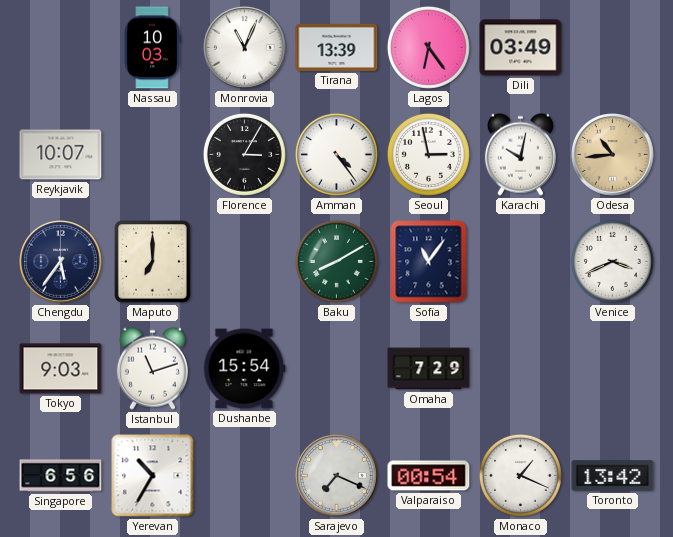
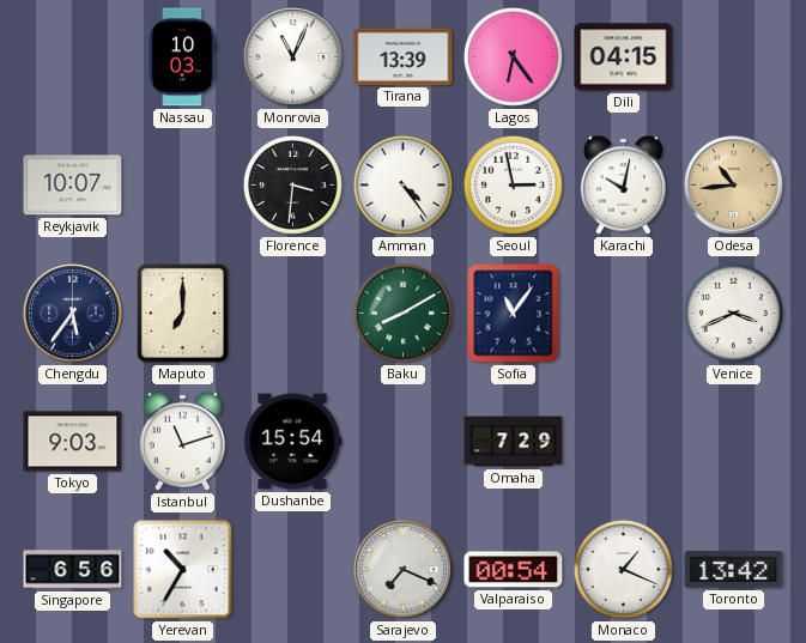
Dili: 03:49 -> 04:15
Florence: 3:05 -> 3:31
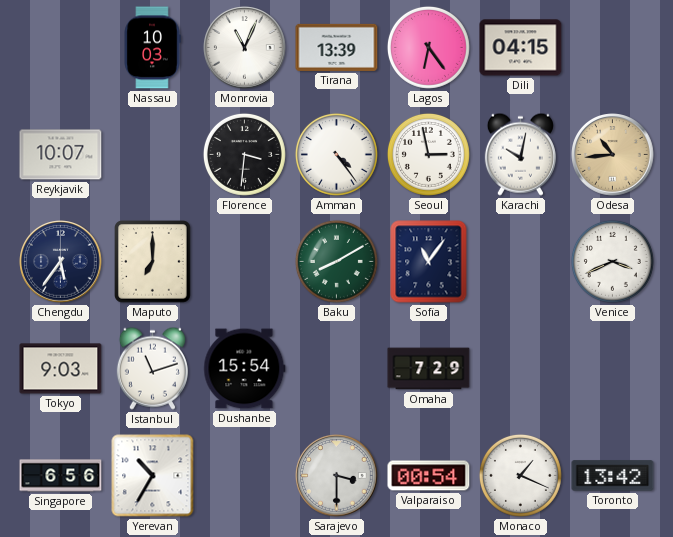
Sarajevo: 7:19 -> 3:30
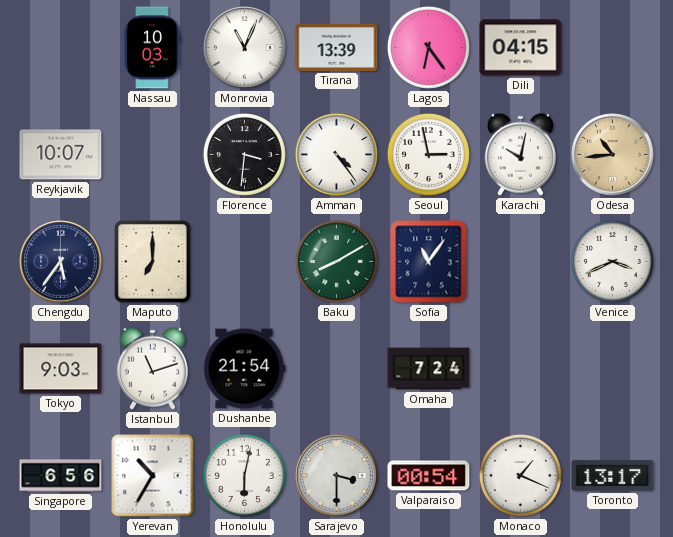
Dushanbe: 15:54 -> 21:54
Omaha: 7:29 -> 7:24
Honolulu: none -> 6:02
Toronto: 13:42 -> 13:17
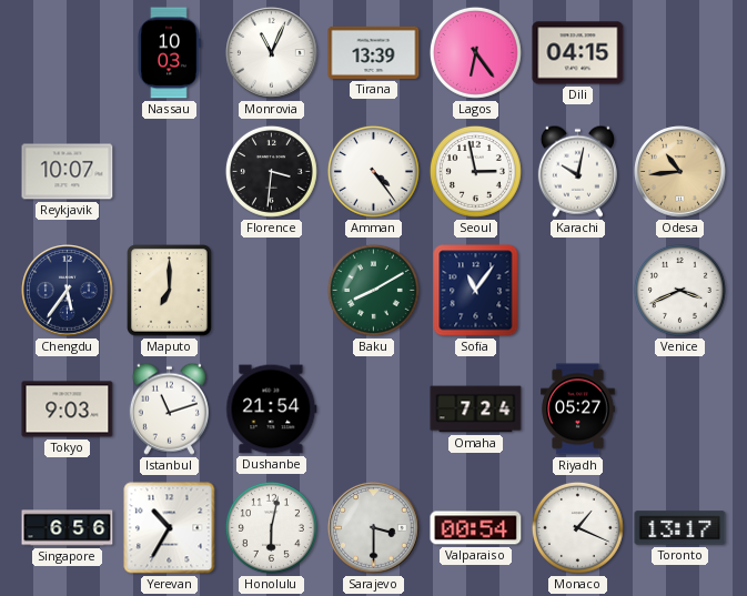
Riyadh: none -> 05:27
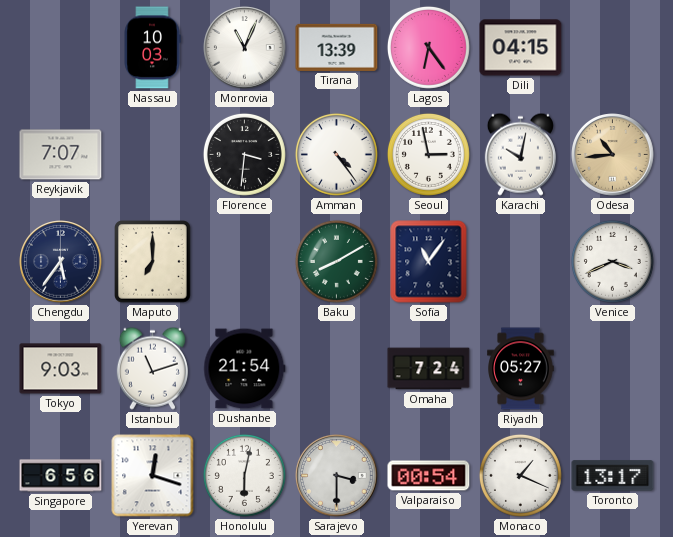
Reykjavik: 10:07 -> 7:07
Yerevan: 10:35 -> 12:18
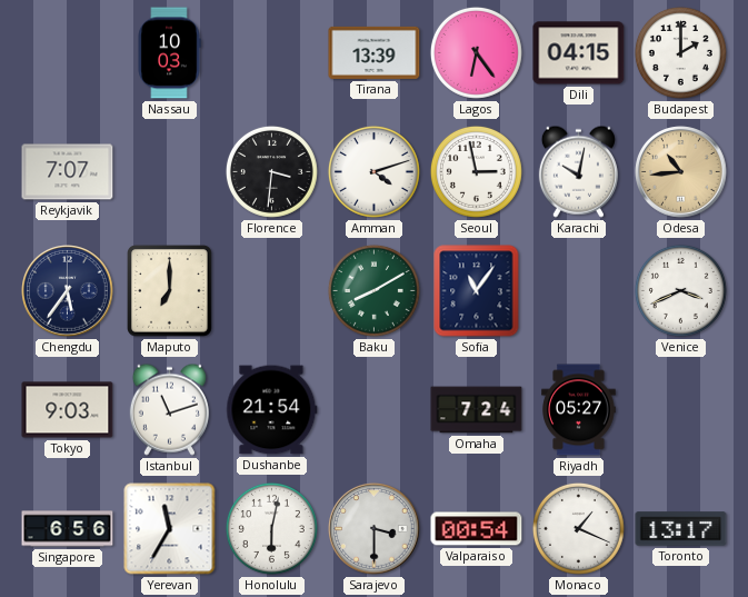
Monrovia: 11:04 -> none
Budapest: none -> 2:00
Amman: 4:24 -> 4:12
Yerevan: 12:18 -> 11:35
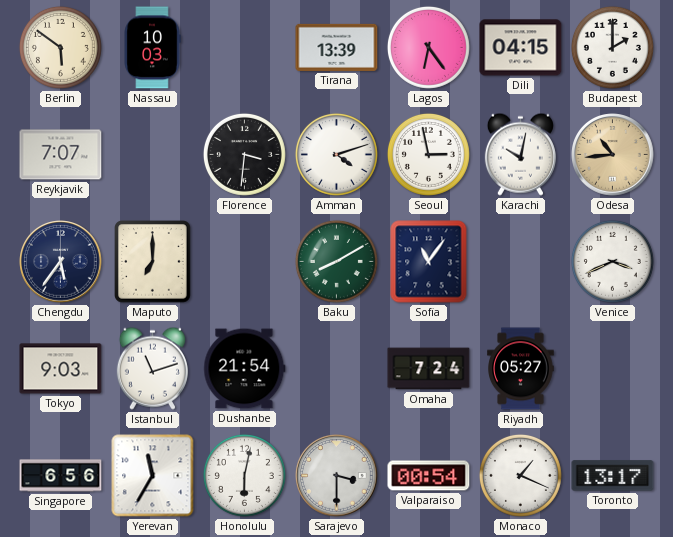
Berlin: none -> 5:51
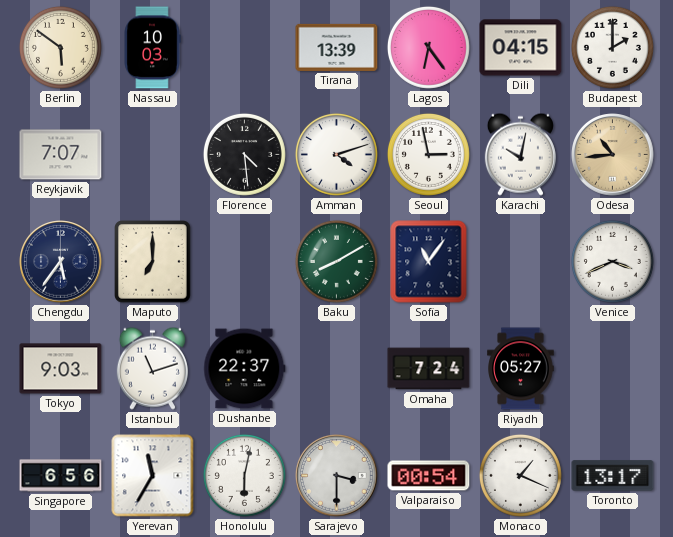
Florence: 3:31 -> 4:29
Dushanbe: 21:54 -> 22:37
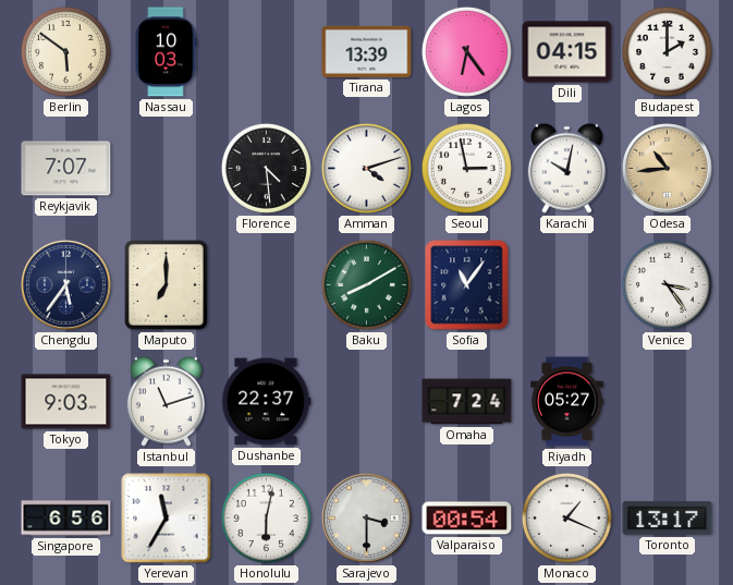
Venice: 3:41 -> 3:24
